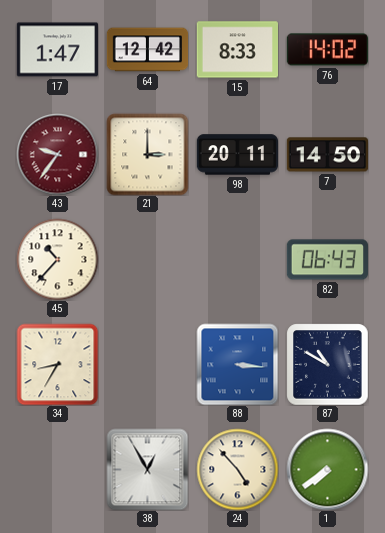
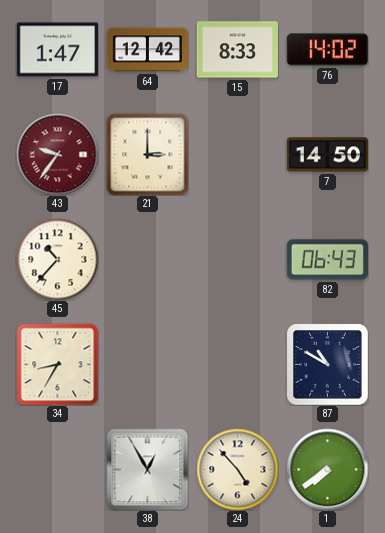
98: 20:11 -> none
88: 3:16 -> none
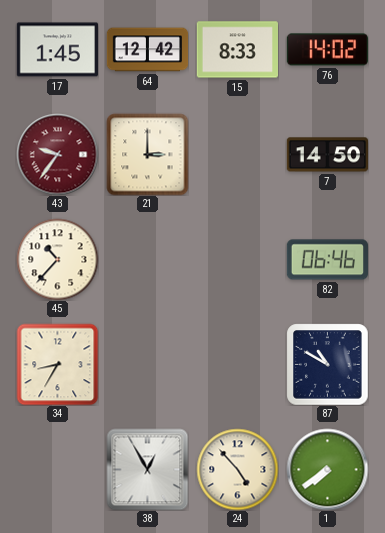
17: 1:47 -> 1:45
82: 06:43 -> 06:46
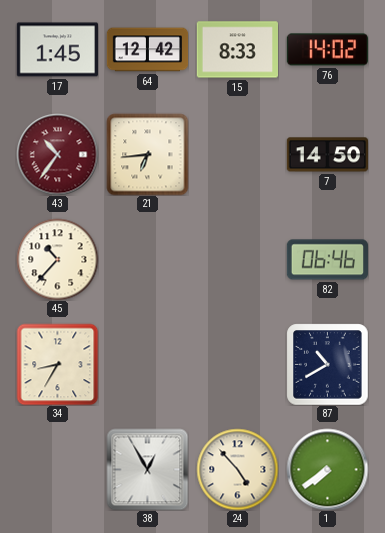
43: 9:36 -> 10:36
21: 3:00 -> 6:44
87: 10:50 -> 10:40
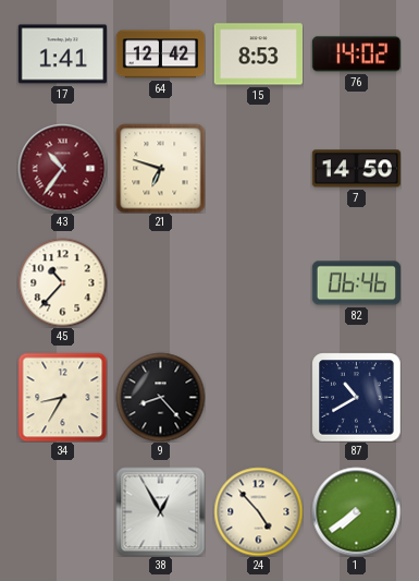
17: 1:45 -> 1:41
15: 8:33 -> 8:53
21: 6:44 -> 6:48
9: none -> 8:23
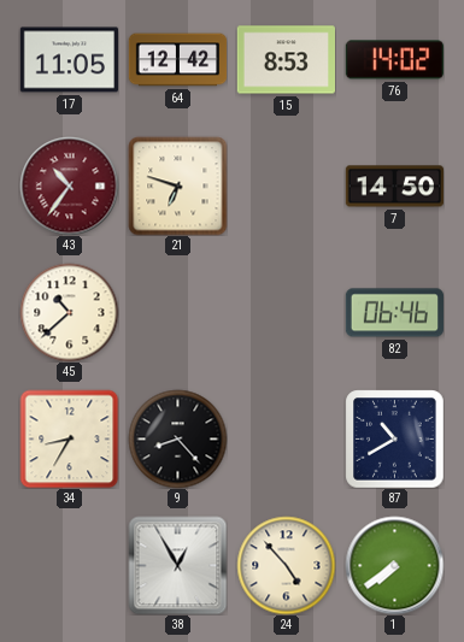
17: 1:41 -> 11:05
45: 10:37 -> 10:38
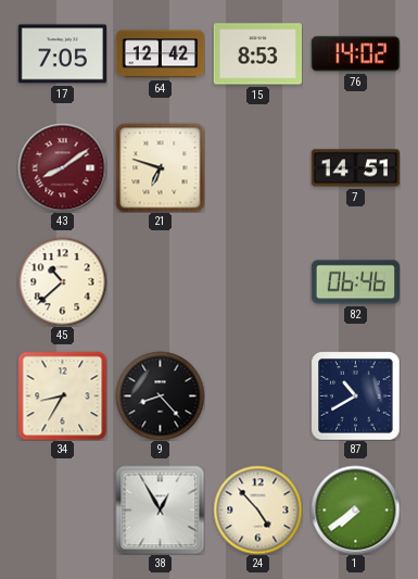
17: 11:05 -> 7:05
43: 10:36 -> 8:09
7: 14:50 -> 14:51
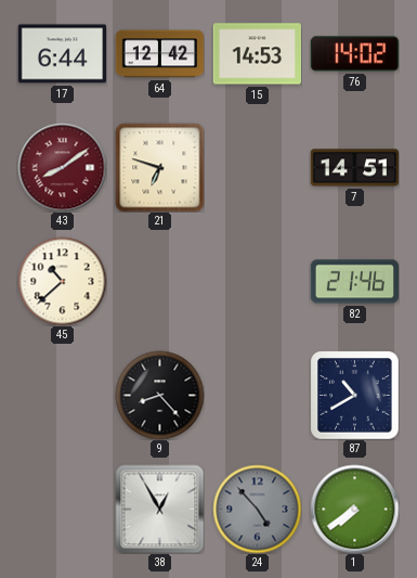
17: 7:05 -> 6:44
15: 8:53 -> 14:53
82: 06:46 -> 21:46
34: 8:35 -> none
24 dial: cream -> grey
